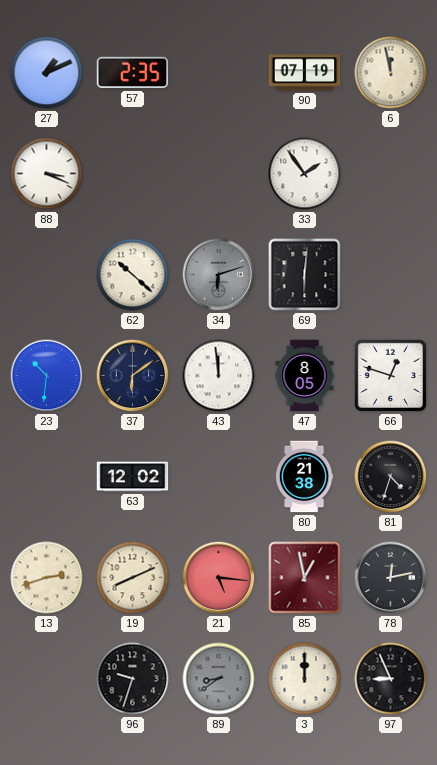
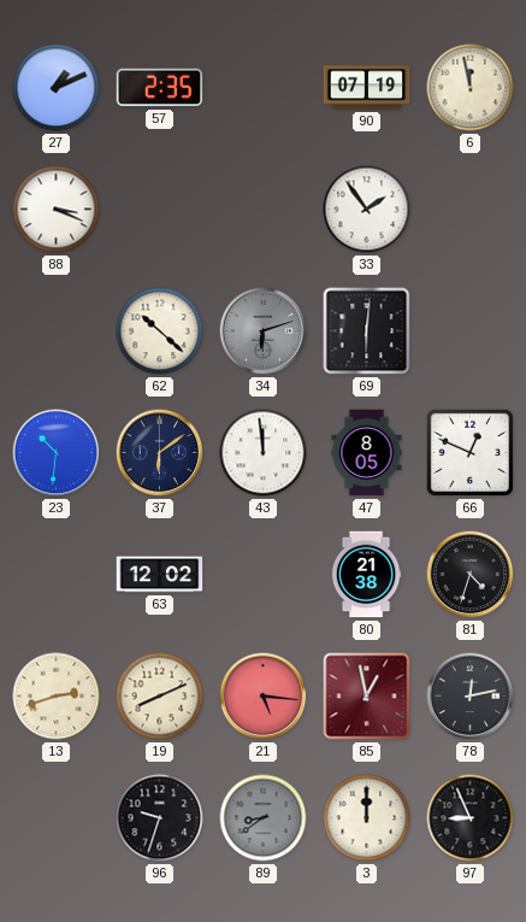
66: 12:48 -> 12:49
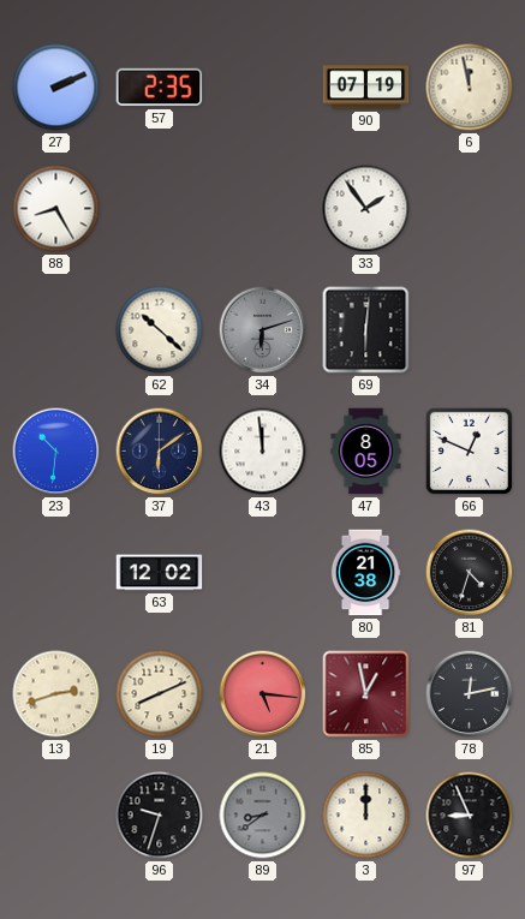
27: 1:11 -> 2:11
88: 3:19 -> 8:25
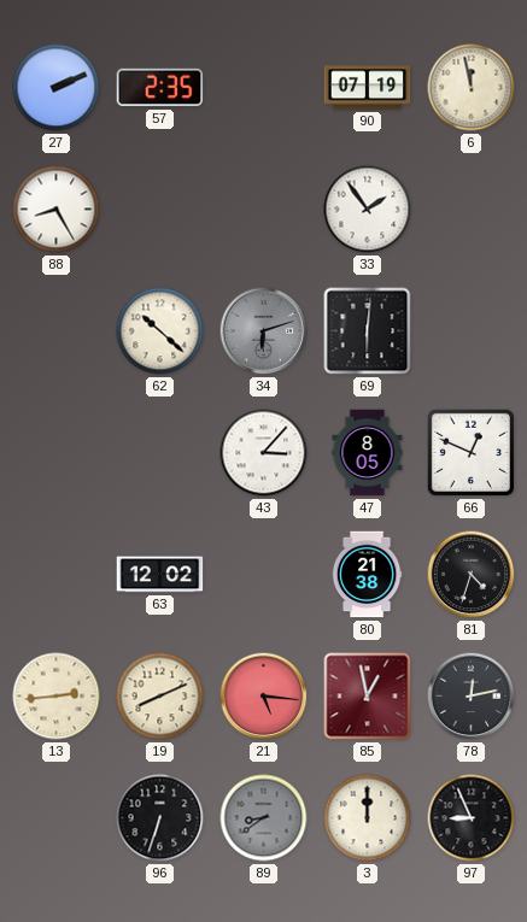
23: 10:31 -> none
37: 6:09 -> none
43: 11:59 -> 3:07
13: 2:42 -> 2:44
96: 9:33 -> 6:33
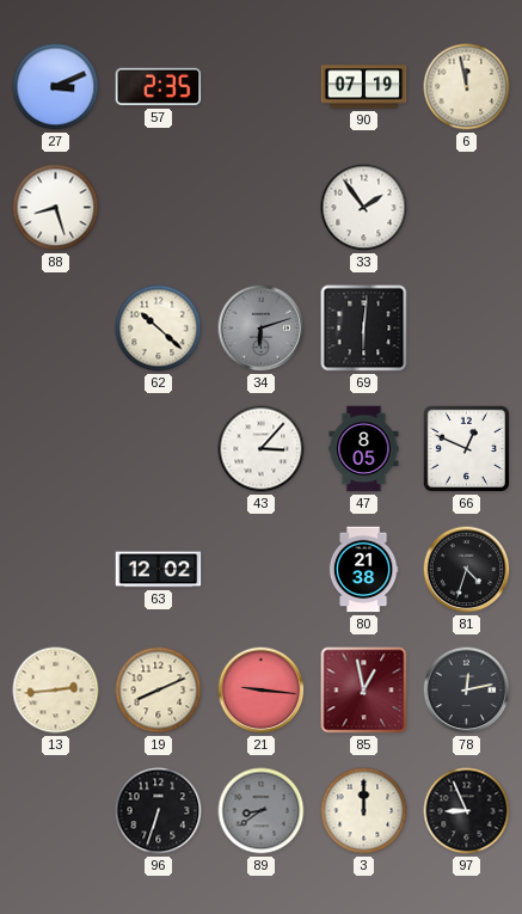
27: 2:11 -> 3:11
88: 8:25 -> 8:27
21: 5:16 -> 9:16
